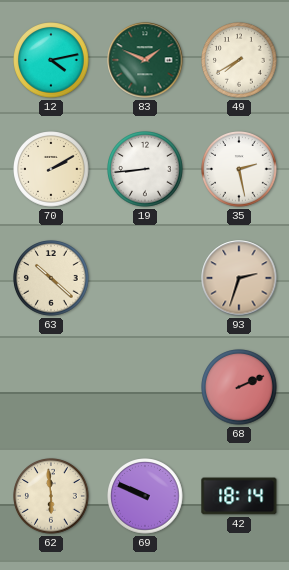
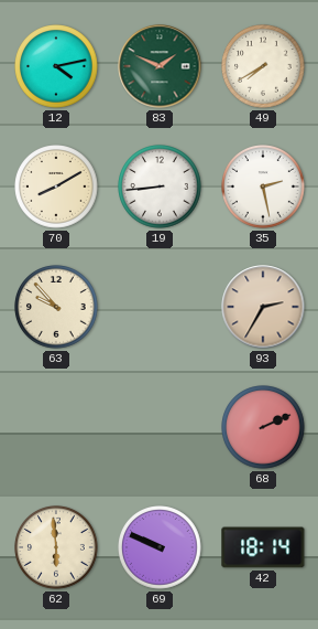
70: 2:10 -> 8:10
63: 10:22 -> 9:53
93: 2:33 -> 2:35
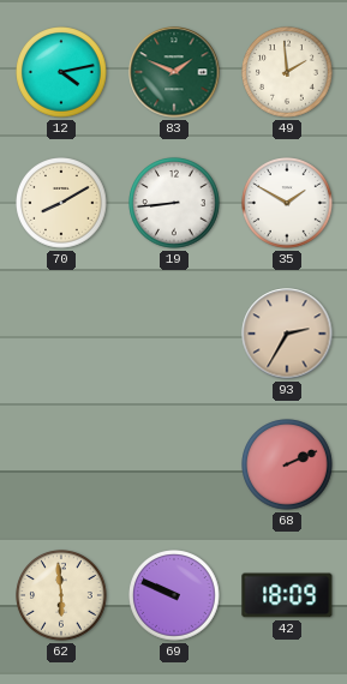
49: 7:40 -> 1:59
35: 2:28 -> 1:50
63: 9:53 -> none
42: 18:14 -> 18:09
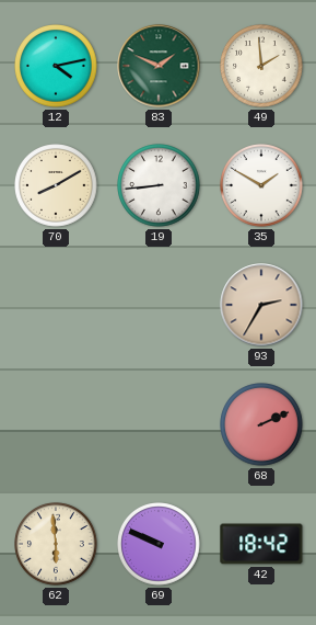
42: 18:09 -> 18:42
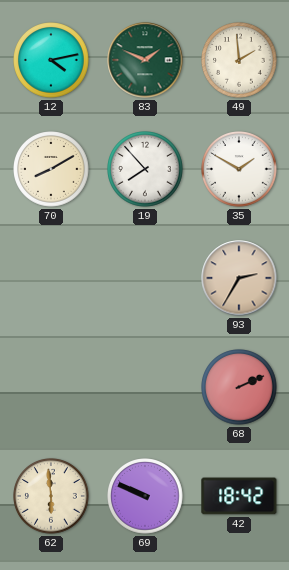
19: 8:44 -> 7:53
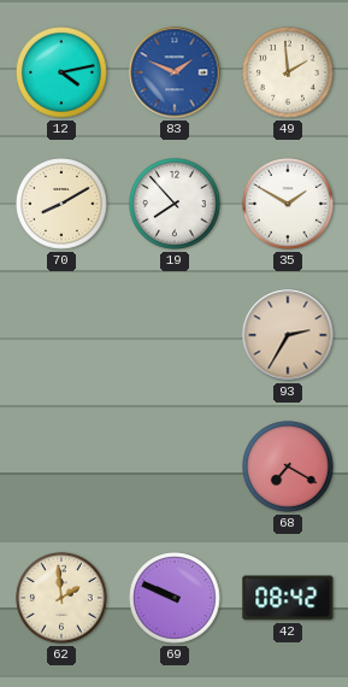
83 dial: green -> blue
68: 2:11 -> 7:20
62: 5:59 -> 1:59
42: 18:42 -> 08:42
